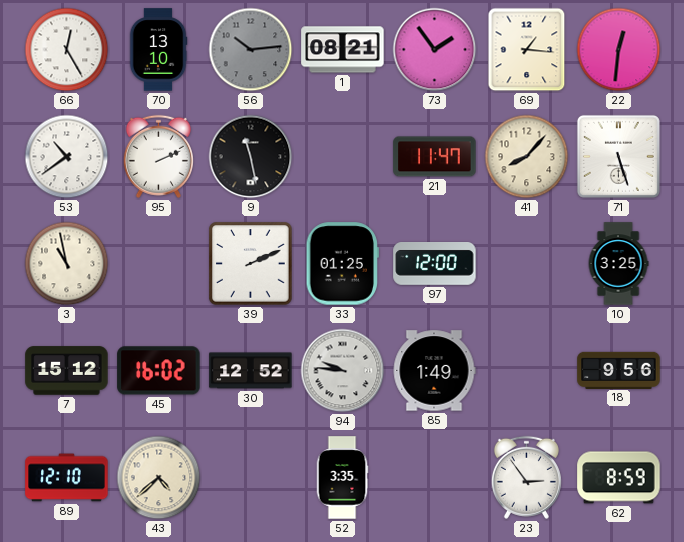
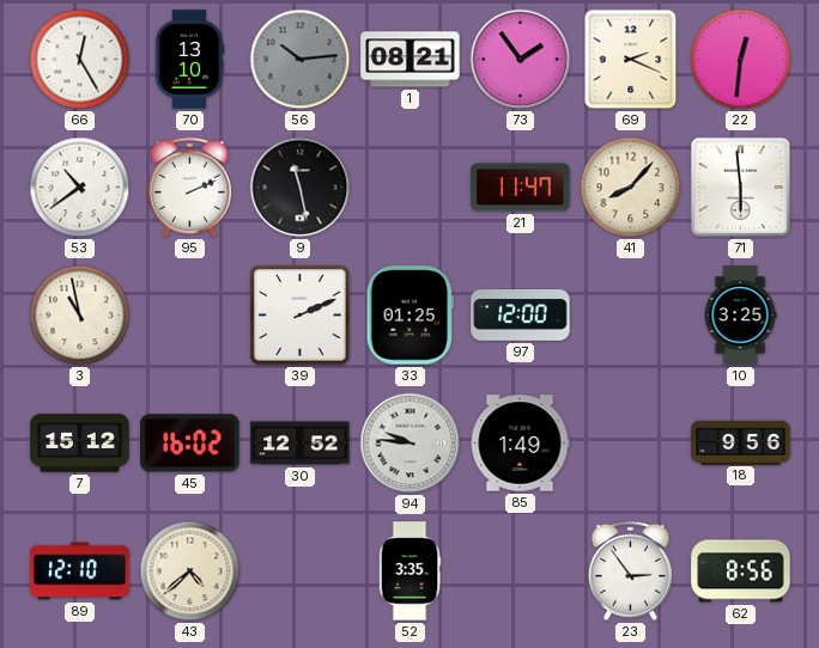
69: 1:16 -> 2:19
71: 5:27 -> 5:59
62: 8:59 -> 8:56
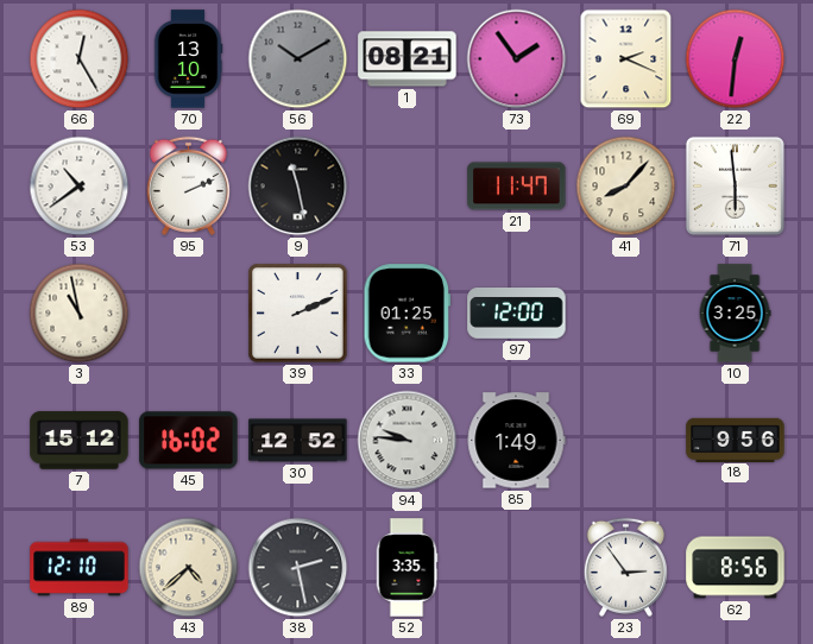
56: 10:14 -> 10:10
38: none -> 2:28
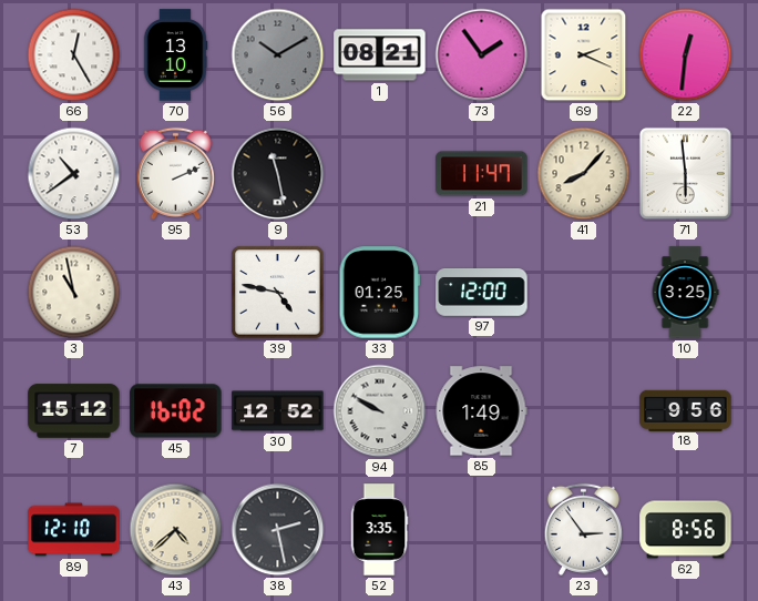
39: 2:11 -> 4:47
94: 9:46 -> 9:50
